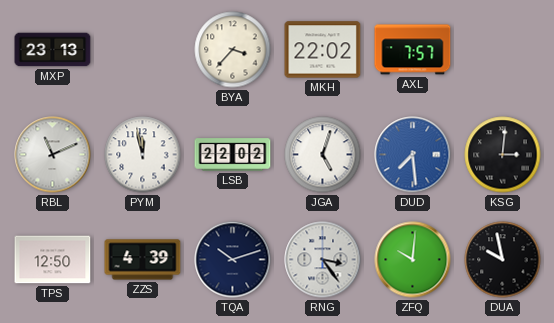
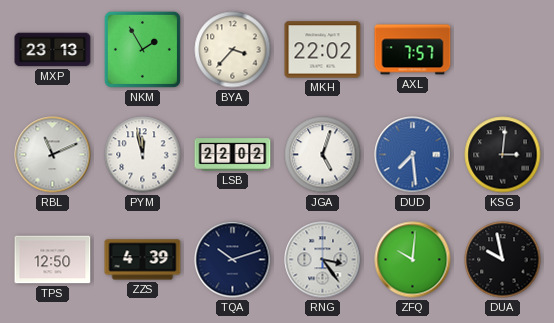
NKM: none -> 1:55
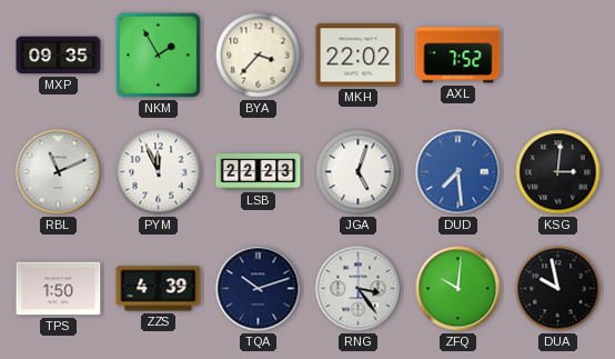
MXP: 23:13 -> 09:35
AXL: 7:57 -> 7:52
PYM: 11:58 -> 11:56
LSB: 22:02 -> 22:23
TPS: 12:50 -> 1:50
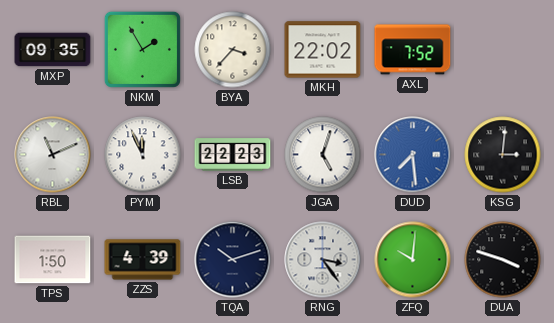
DUA: 9:58 -> 3:48
